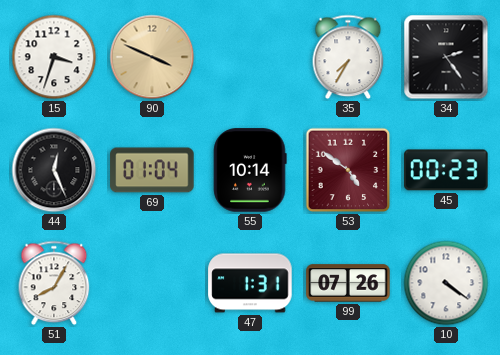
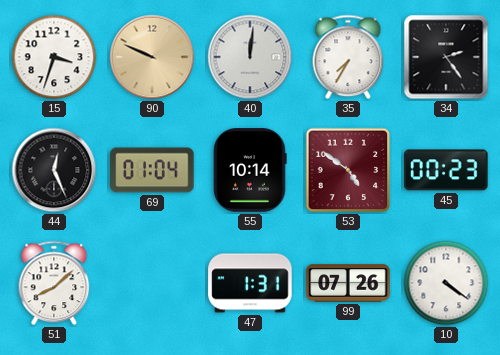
90: 3:49 -> 9:49
40: none -> 12:01
51: 8:05 -> 8:08
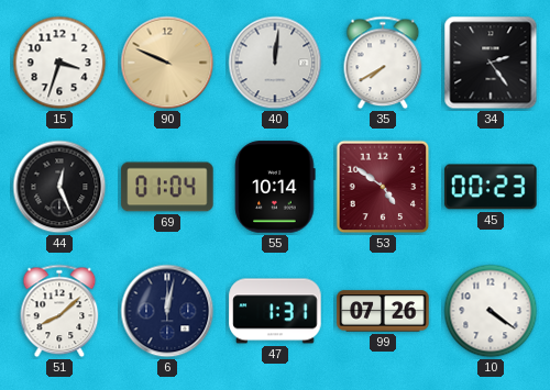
35: 7:35 -> 7:40
6: none -> 12:02
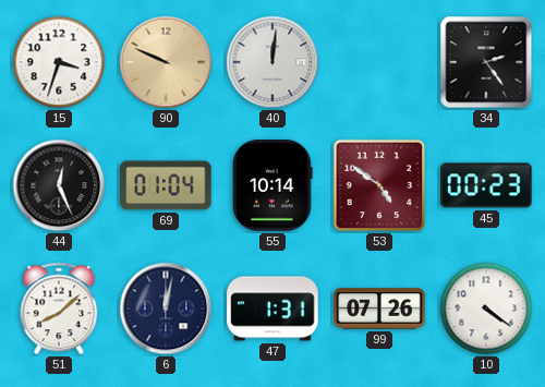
35: 7:40 -> none
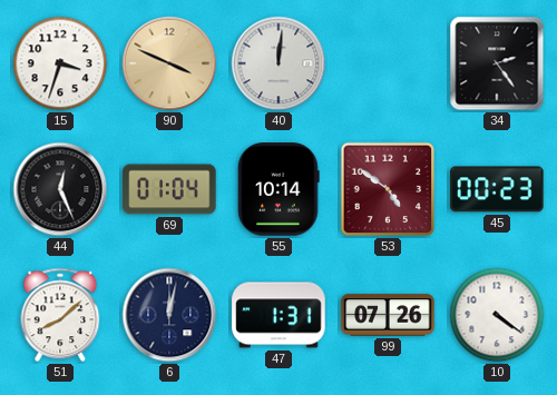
90: 9:49 -> 3:49
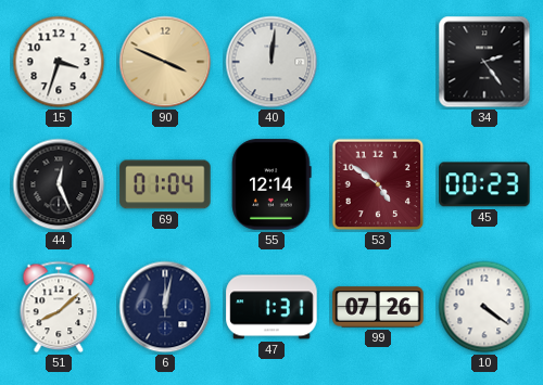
55: 10:14 -> 12:14
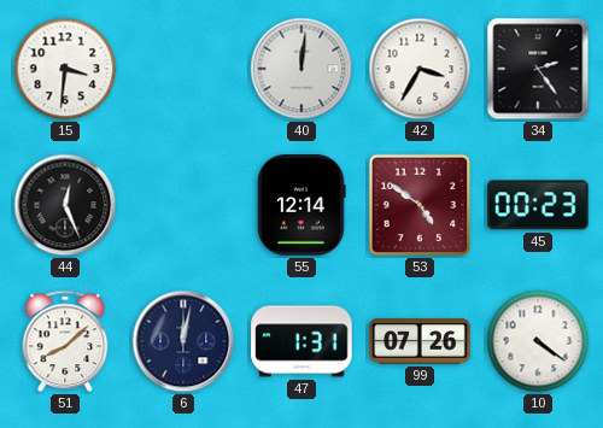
15: 3:33 -> 3:31
90: 3:49 -> none
42: none -> 3:35
69: 01:04 -> none
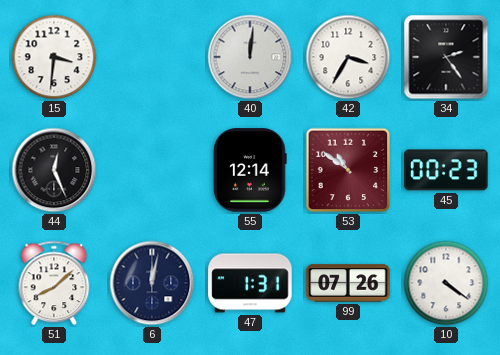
53: 4:51 -> 10:51
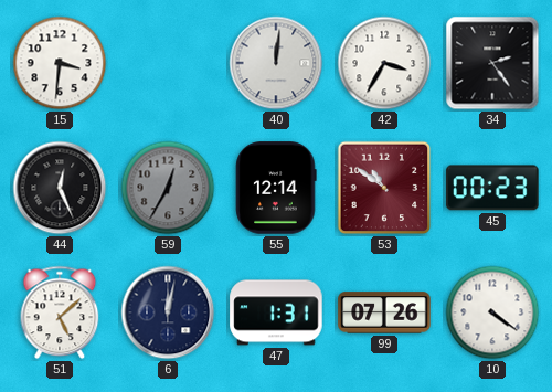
59: none -> 12:35
51: 8:08 -> 5:08
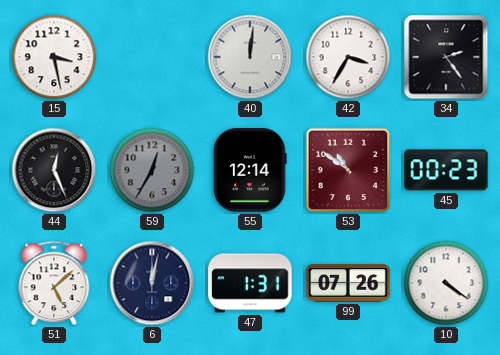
15: 3:31 -> 3:28
